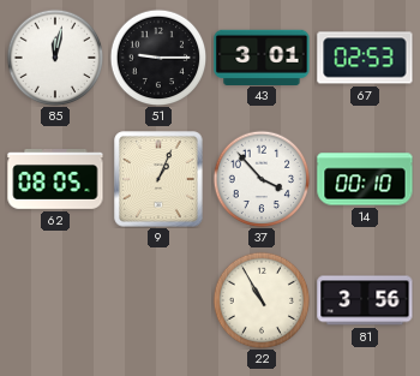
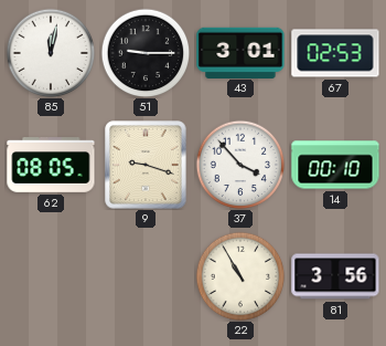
9: 1:04 -> 9:18
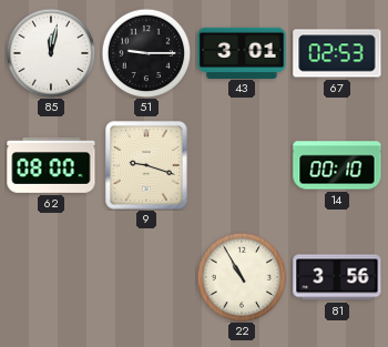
62: 08:05 -> 08:00
37: 3:53 -> none
